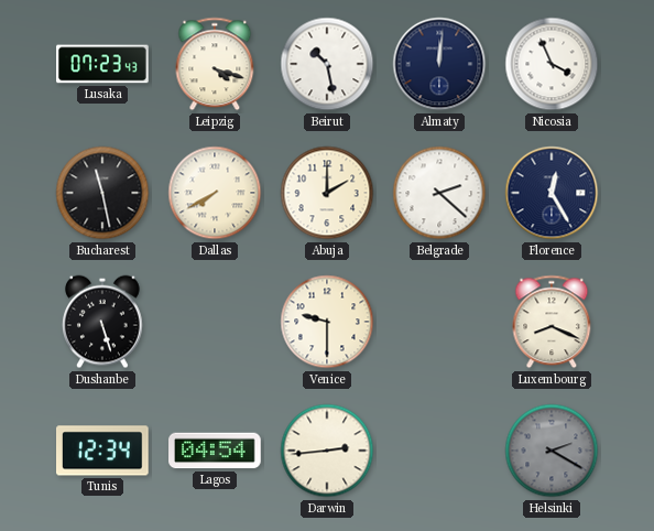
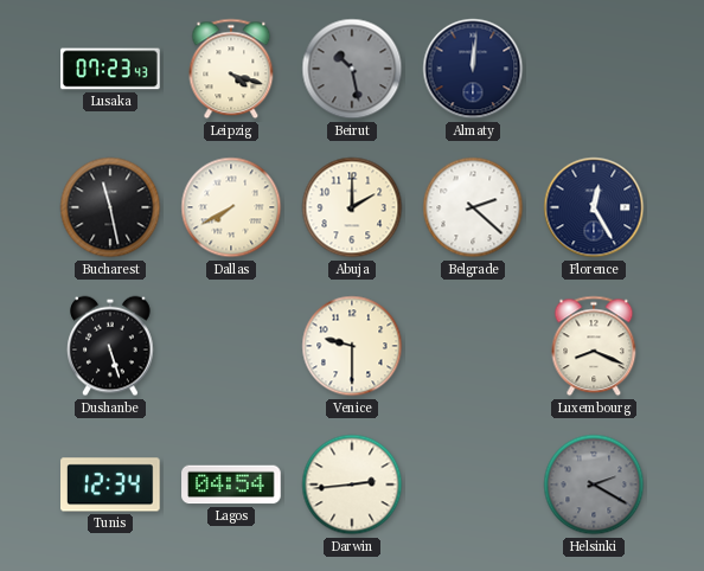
Beirut dial: white -> grey
Nicosia: 3:56 -> none
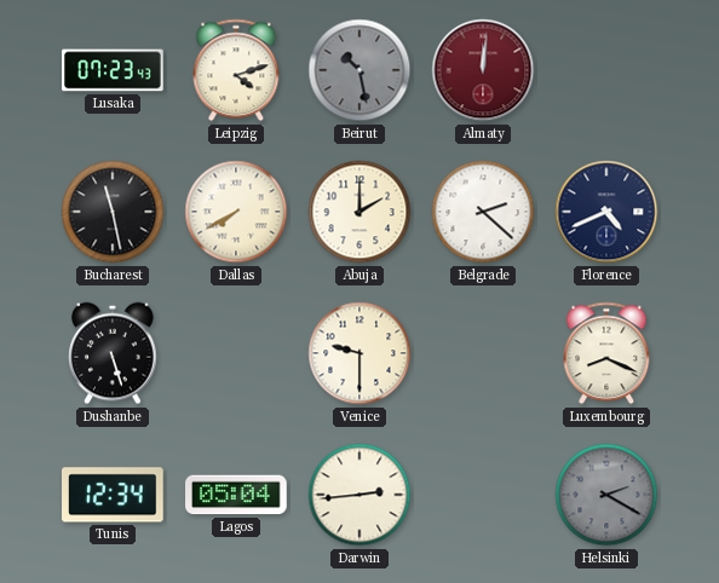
Leipzig: 4:18 -> 4:12
Almaty dial: navy -> burgundy
Florence: 12:25 -> 4:41
Lagos: 04:54 -> 05:04
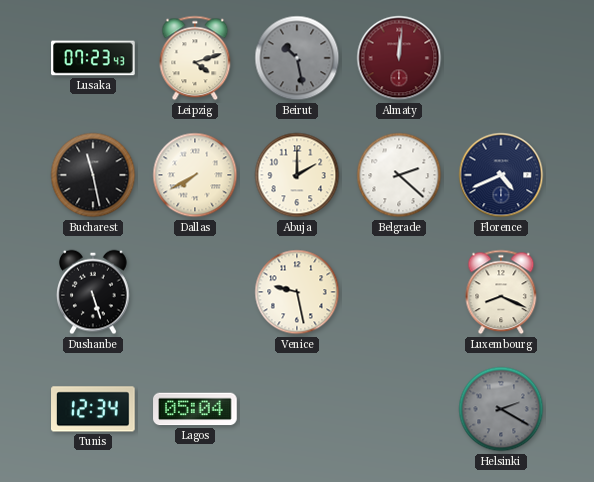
Venice: 9:30 -> 9:28
Darwin: 2:44 -> none
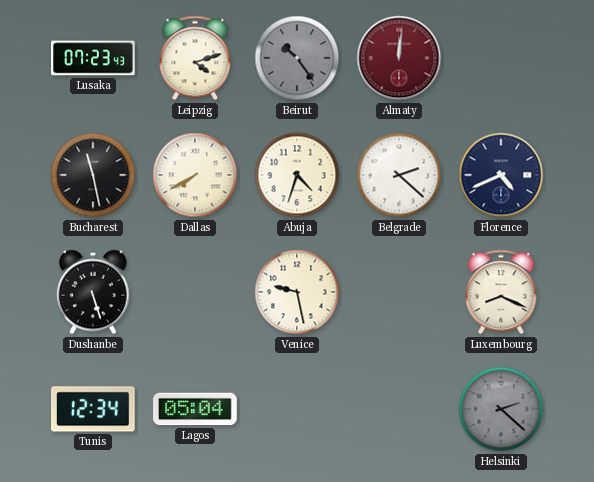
Beirut: 10:28 -> 10:24
Abuja: 2:00 -> 4:33
Helsinki: 2:20 -> 2:22
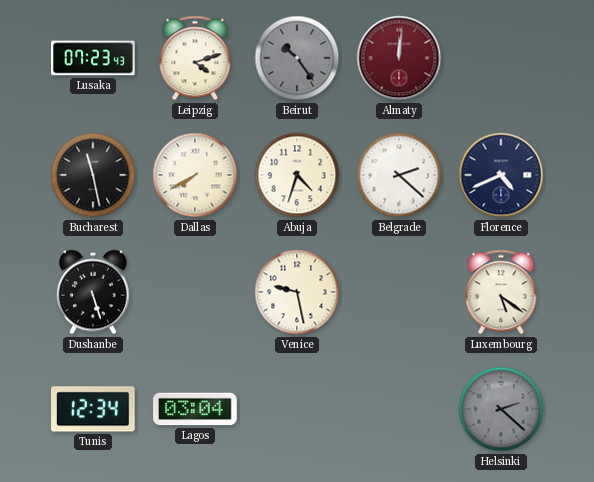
Luxembourg: 8:19 -> 5:21
Lagos: 05:04 -> 03:04
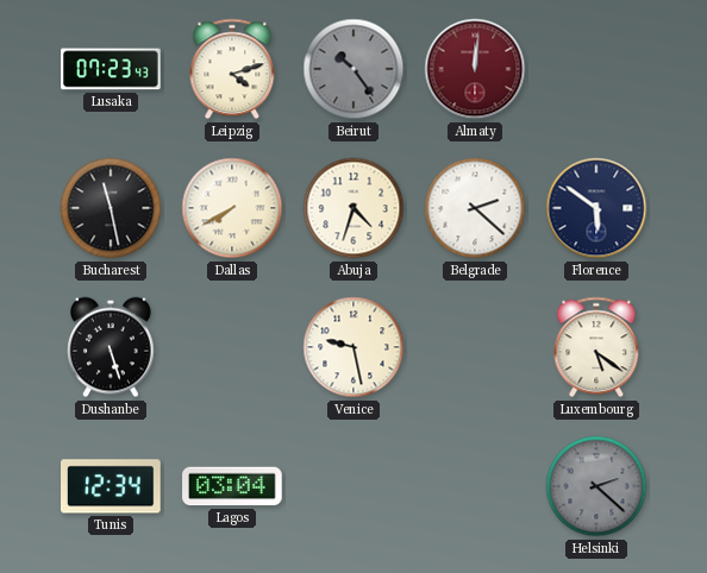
Florence: 4:41 -> 5:51
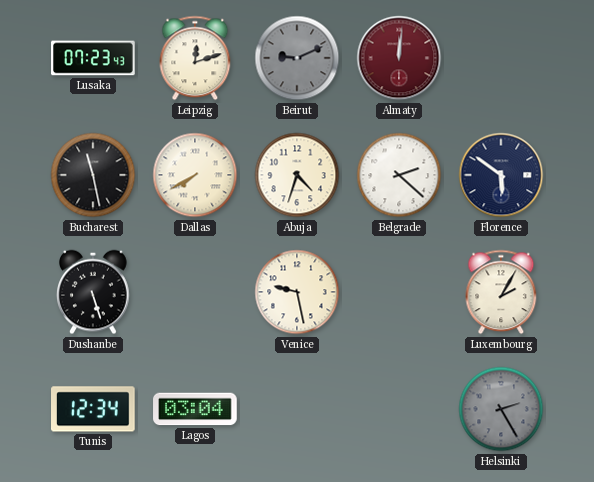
Leipzig: 4:12 -> 12:12
Beirut: 10:24 -> 9:11
Luxembourg: 5:21 -> 2:05
Helsinki: 2:22 -> 2:25
